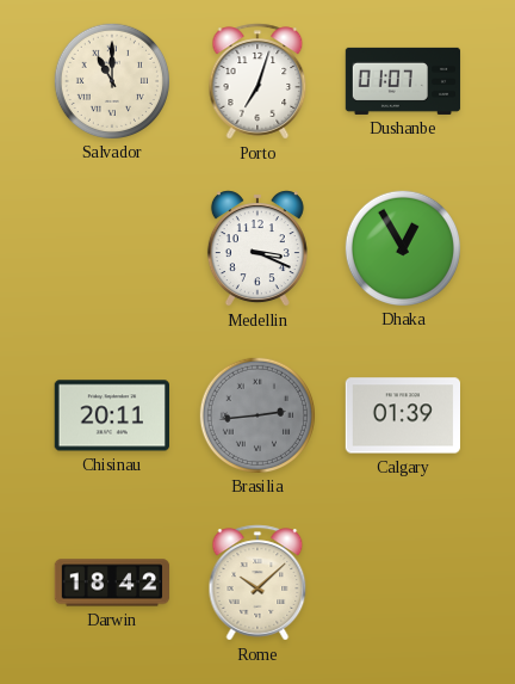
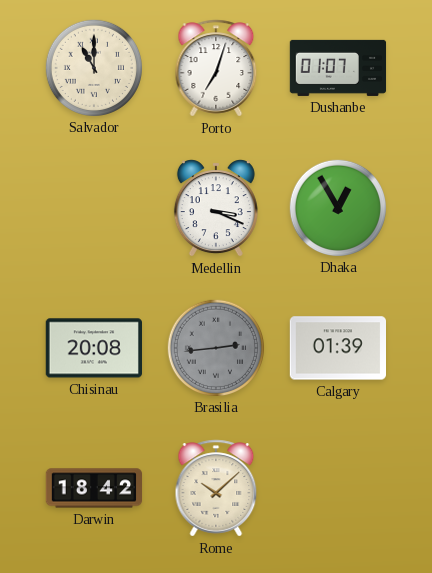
Chisinau: 20:11 -> 20:08
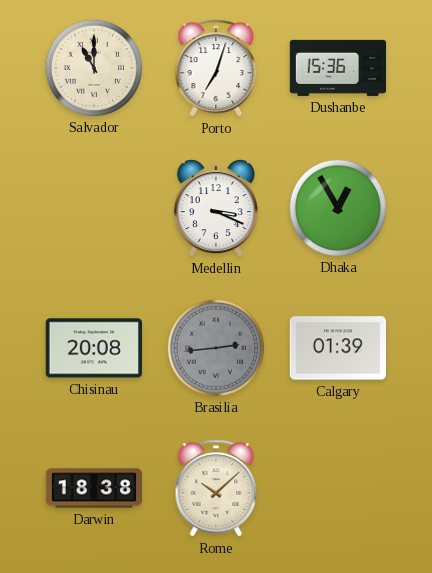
Dushanbe: 01:07 -> 15:36
Darwin: 18:42 -> 18:38
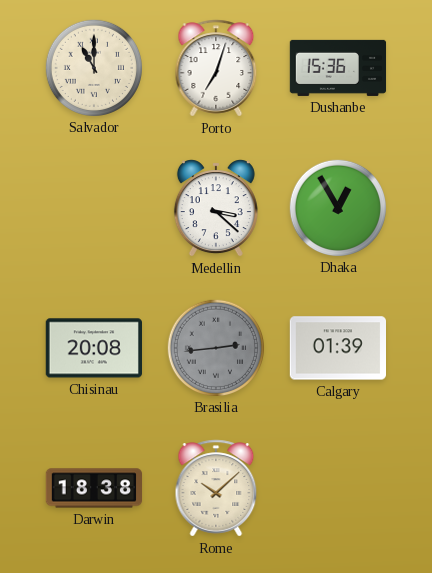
Medellin: 3:19 -> 3:22
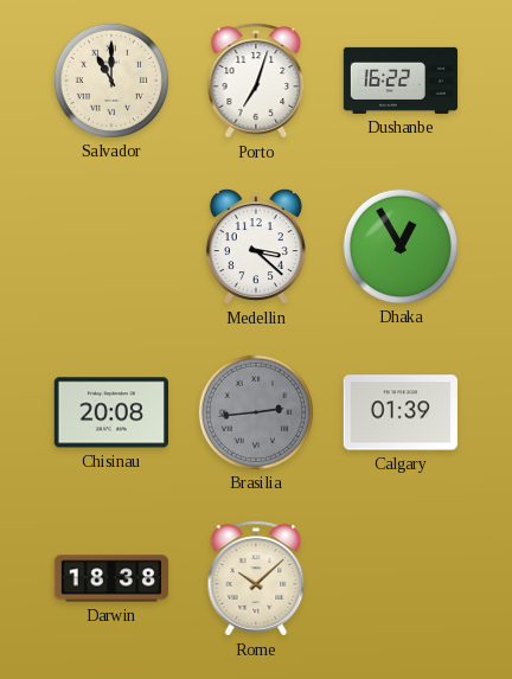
Dushanbe: 15:36 -> 16:22
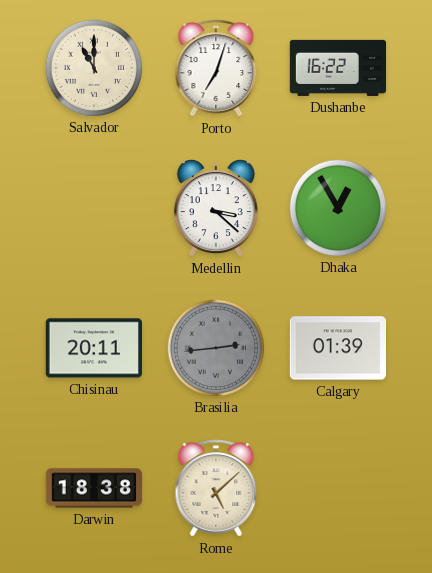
Chisinau: 20:08 -> 20:11
Rome: 10:08 -> 5:08
